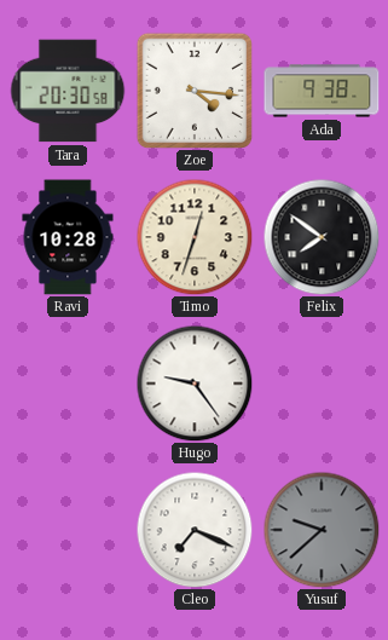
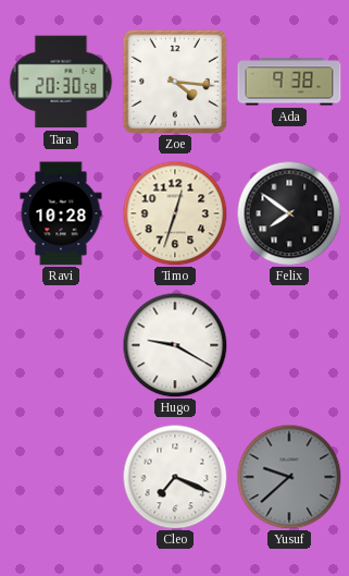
Hugo: 9:24 -> 9:20
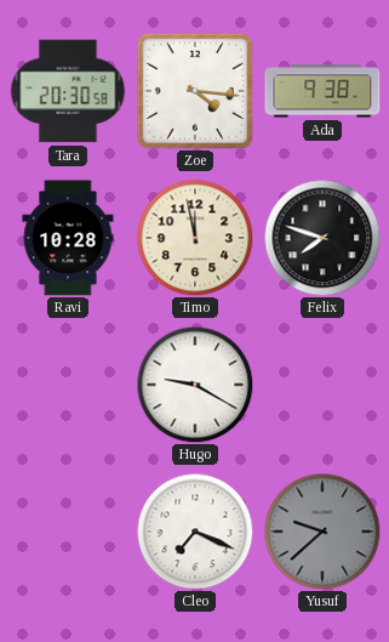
Timo: 12:33 -> 11:58
Felix: 7:51 -> 7:48
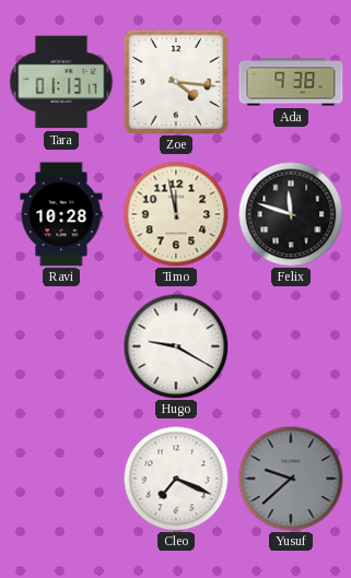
Tara: 20:30 -> 01:13
Felix: 7:48 -> 11:48
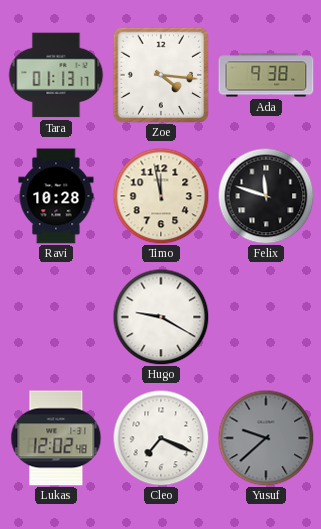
Lukas: none -> 12:02
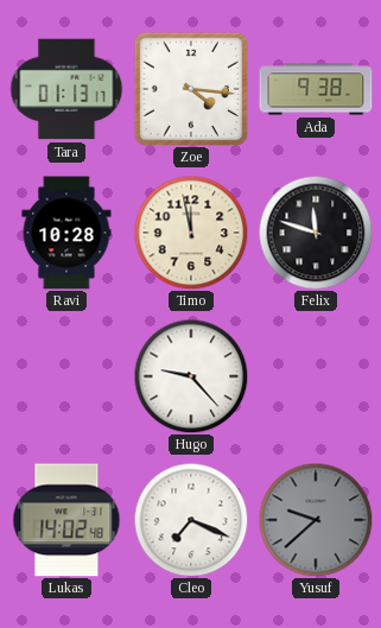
Hugo: 9:20 -> 9:23
Lukas: 12:02 -> 14:02
